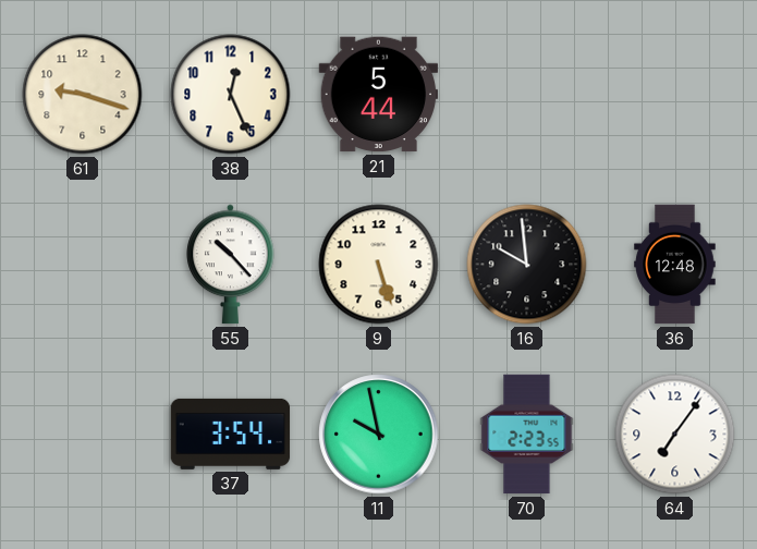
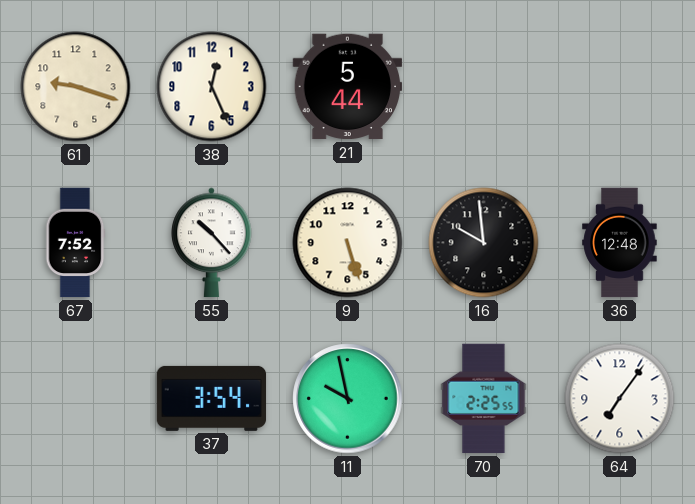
67: none -> 7:52
70: 2:23 -> 2:25
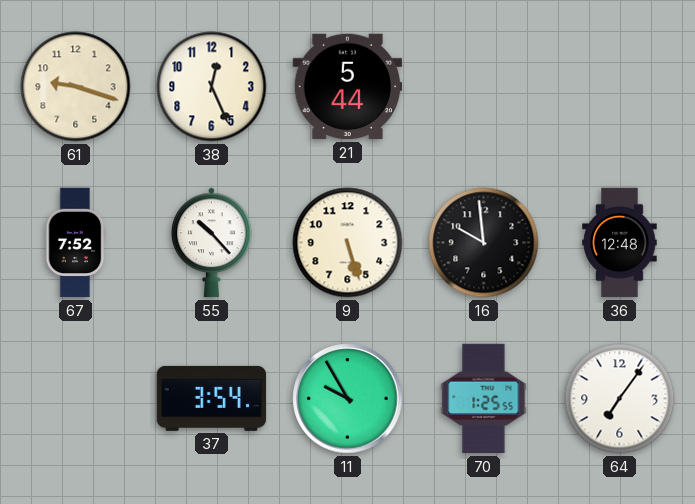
11: 9:58 -> 9:55
70: 2:25 -> 1:25
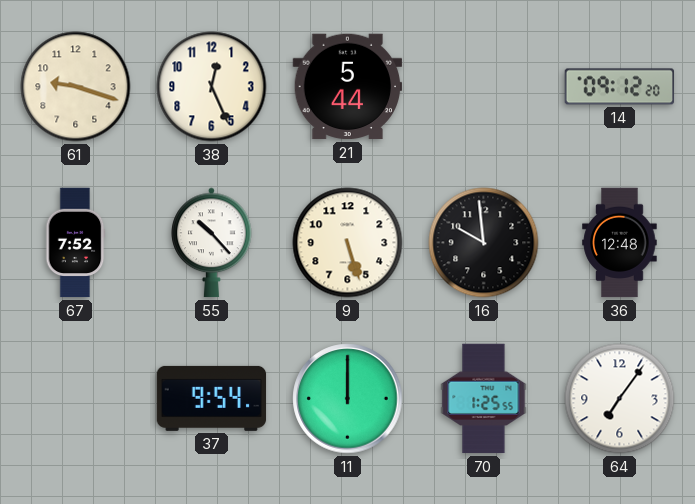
14: none -> 09:12
37: 3:54 -> 9:54
11: 9:55 -> 12:00
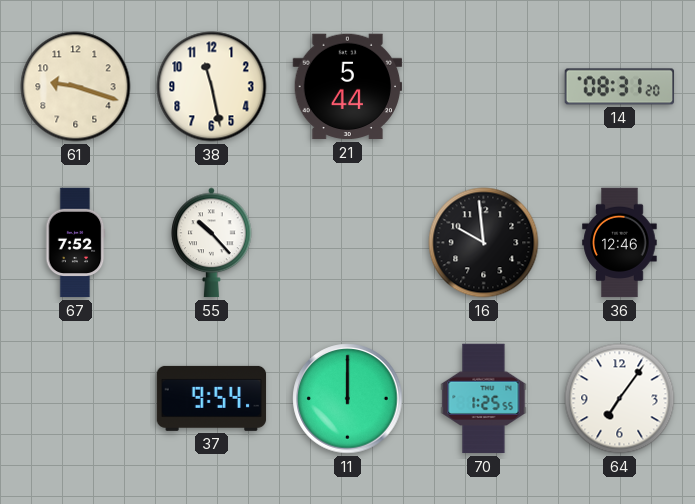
38: 12:26 -> 11:28
14: 09:12 -> 08:31
9: 5:27 -> none
36: 12:48 -> 12:46
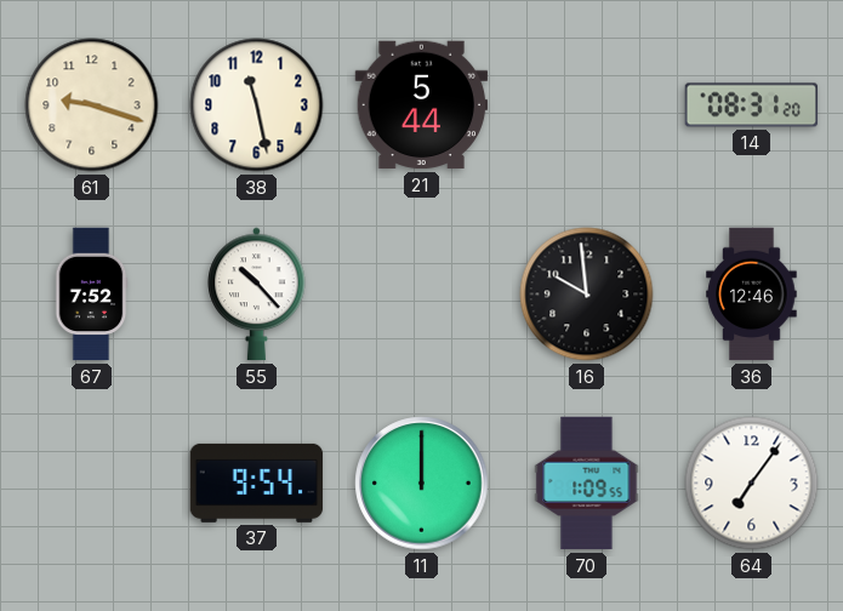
70: 1:25 -> 1:09
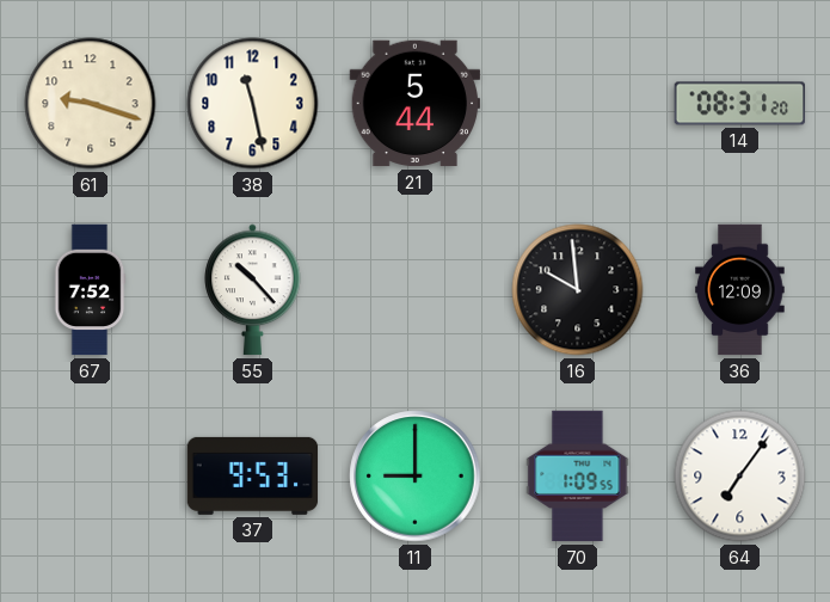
36: 12:46 -> 12:09
37: 9:54 -> 9:53
11: 12:00 -> 9:00
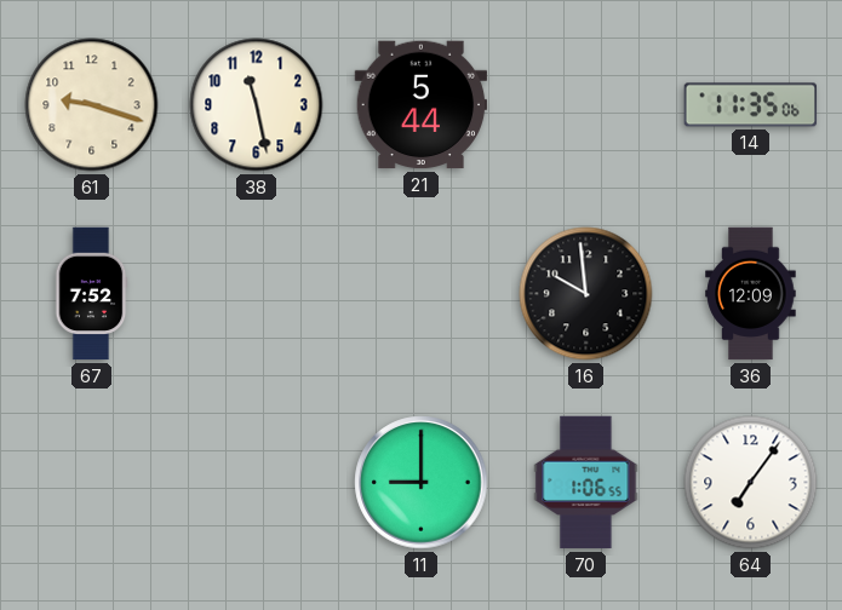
14: 08:31 -> 11:35
55: 10:23 -> none
37: 9:53 -> none
70: 1:09 -> 1:06
